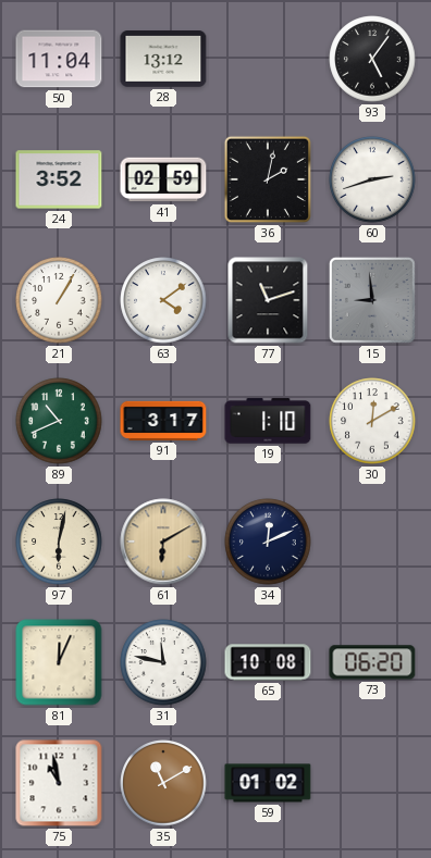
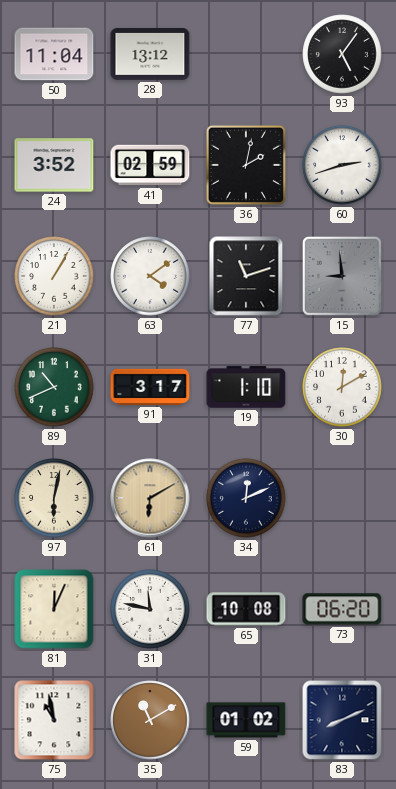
83: none -> 8:11
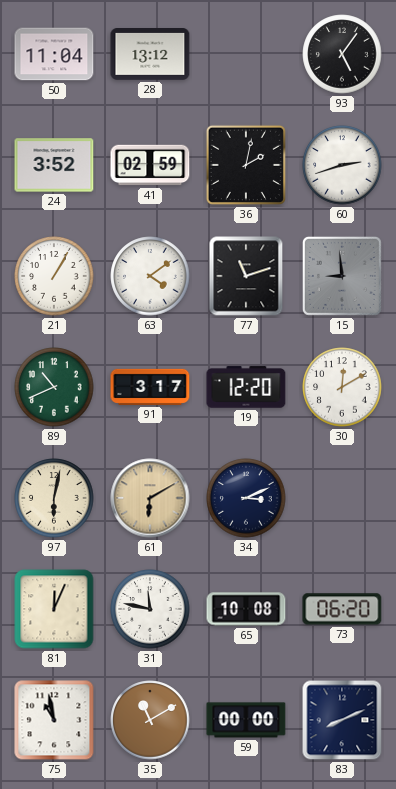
19: 1:10 -> 12:20
34: 12:11 -> 3:11
59: 01:02 -> 00:00
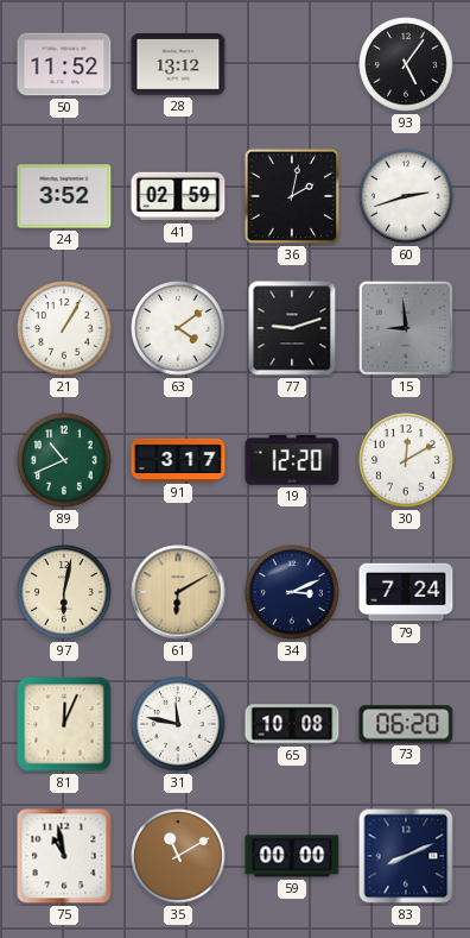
50: 11:04 -> 11:52
77: 11:12 -> 9:12
79: none -> 7:24
